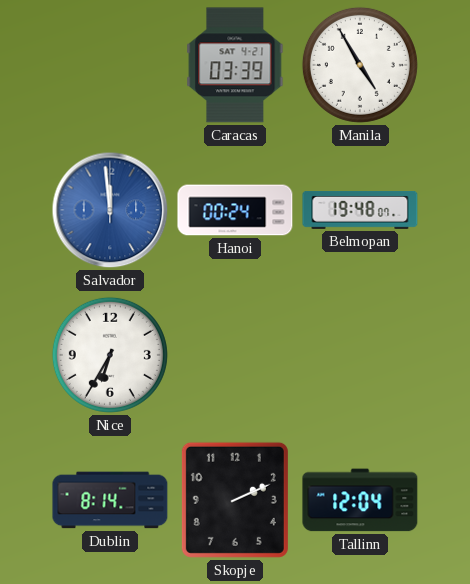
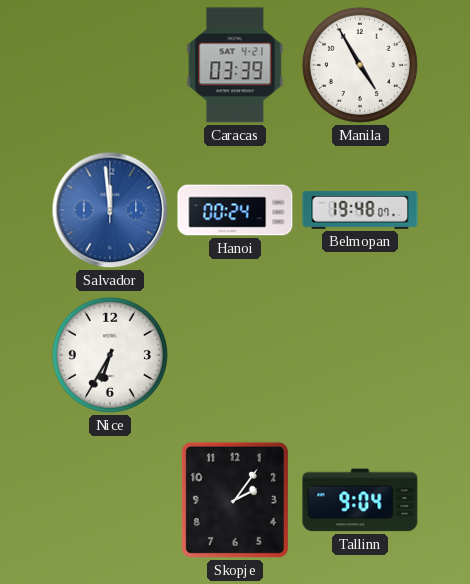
Dublin: 8:14 -> none
Skopje: 2:11 -> 2:06
Tallinn: 12:04 -> 9:04
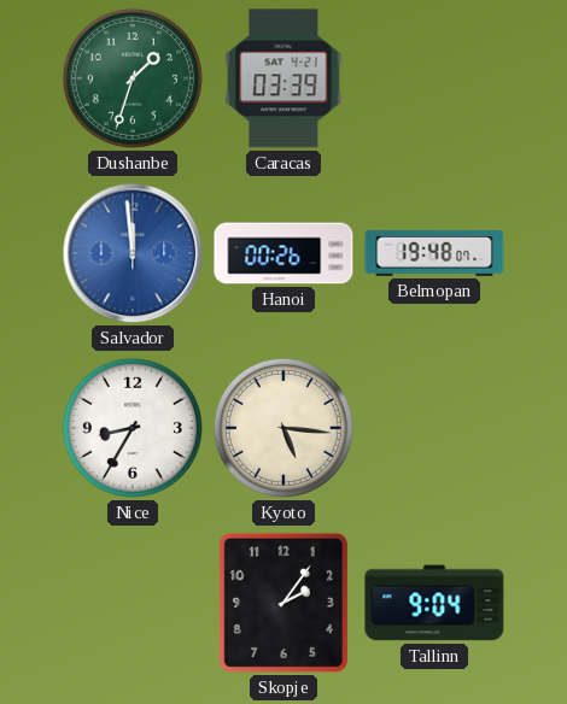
Dushanbe: none -> 1:33
Manila: 4:55 -> none
Hanoi: 00:24 -> 00:26
Nice: 6:35 -> 8:35
Kyoto: none -> 5:16
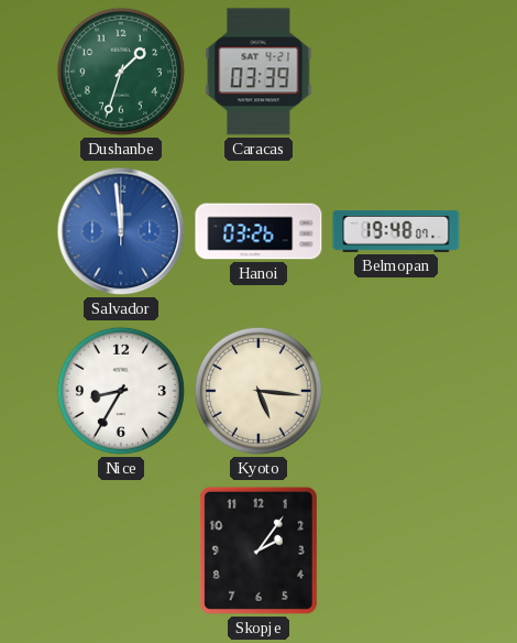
Hanoi: 00:26 -> 03:26
Tallinn: 9:04 -> none
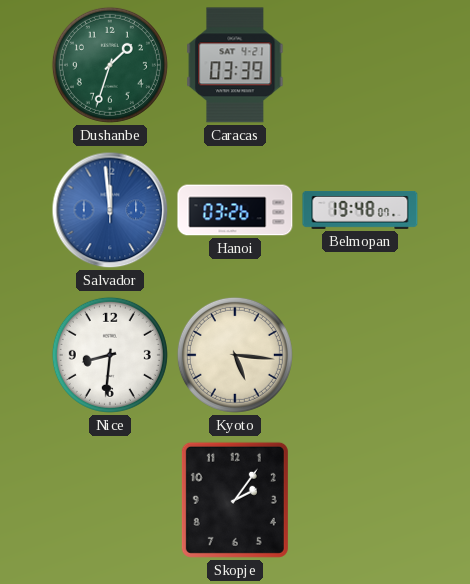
Nice: 8:35 -> 8:31
